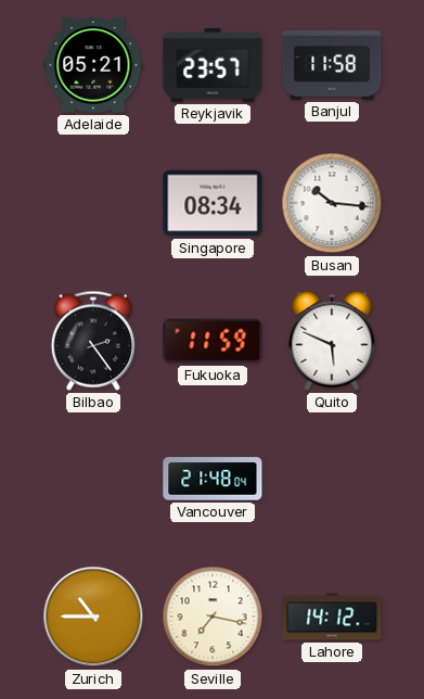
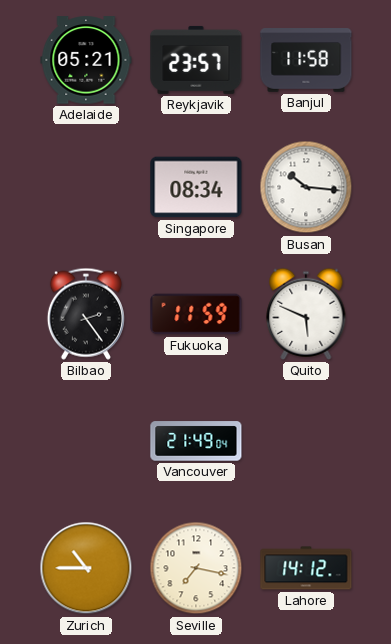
Vancouver: 21:48 -> 21:49
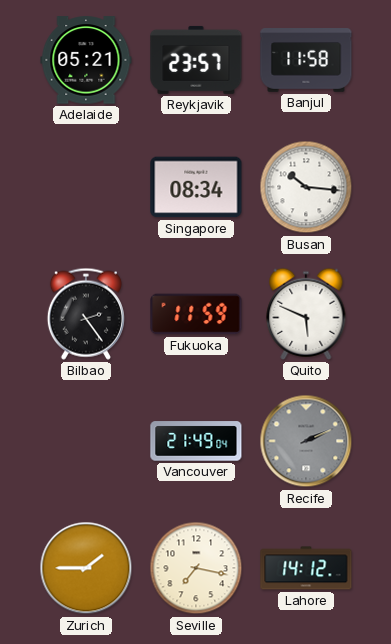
Recife: none -> 2:11
Zurich: 10:45 -> 1:45
